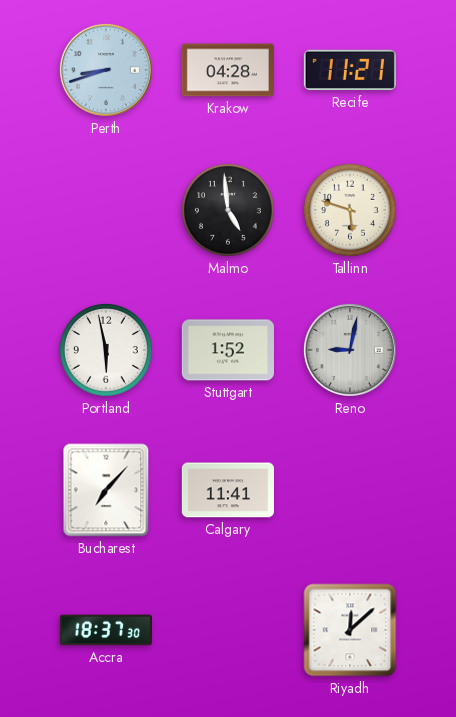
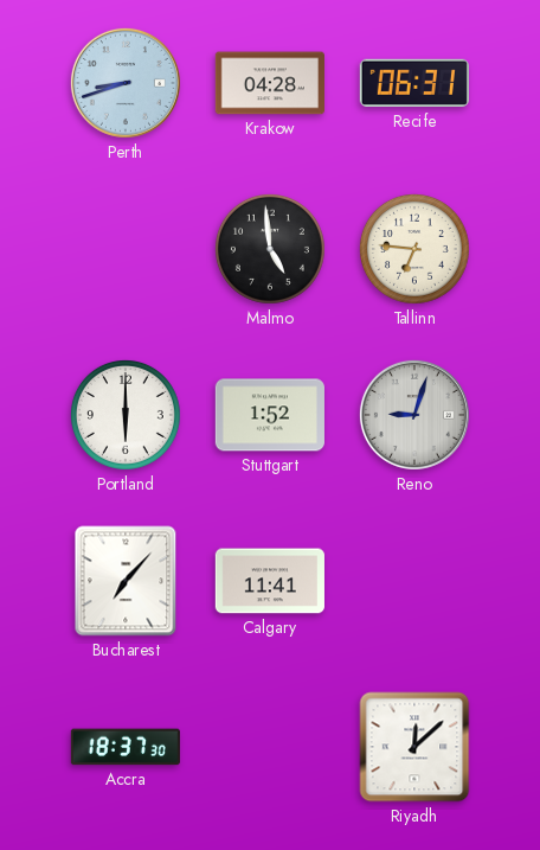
Recife: 11:21 -> 06:31
Tallinn: 5:48 -> 6:46
Portland: 5:58 -> 6:00
Reno: 9:02 -> 9:03
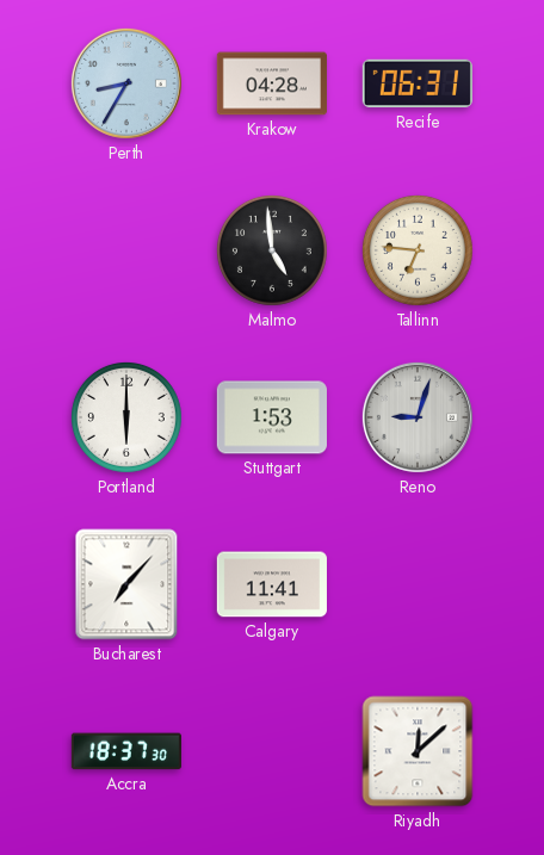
Perth: 8:42 -> 8:35
Stuttgart: 1:52 -> 1:53
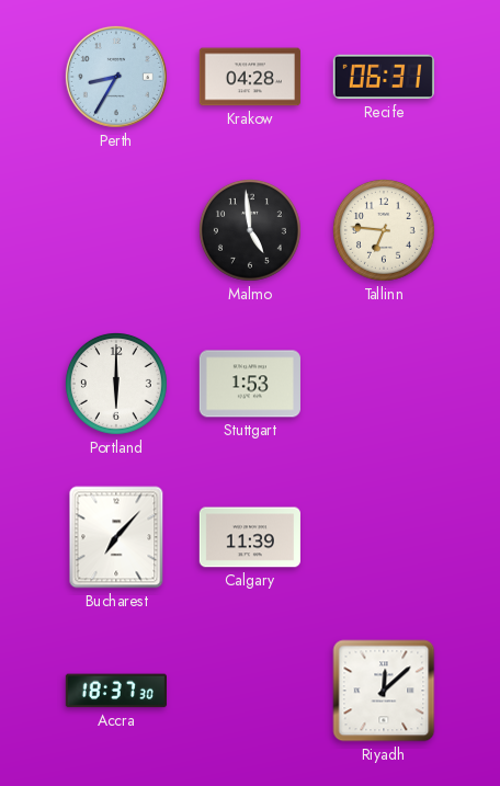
Reno: 9:03 -> none
Calgary: 11:41 -> 11:39
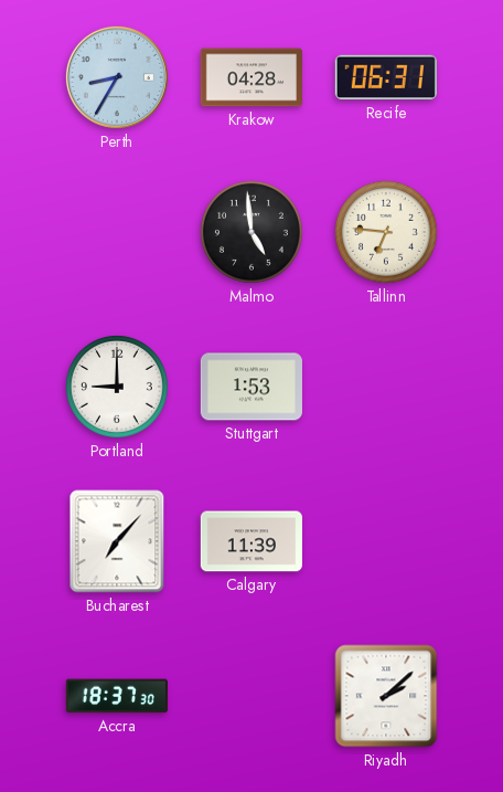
Portland: 6:00 -> 9:00
Riyadh: 12:08 -> 2:08
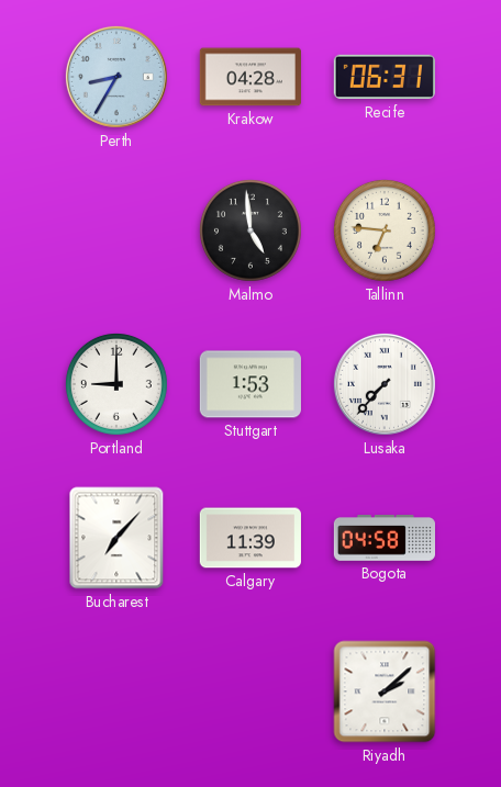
Lusaka: none -> 7:37
Bogota: none -> 04:58
Accra: 18:37 -> none
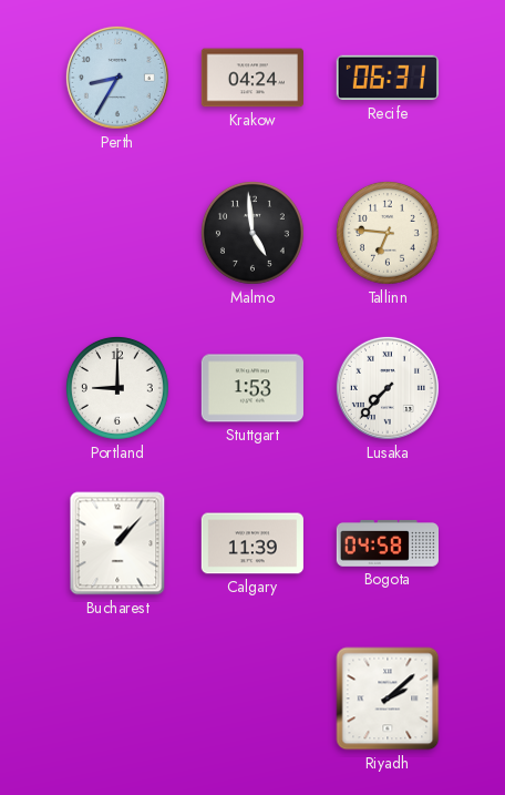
Krakow: 04:28 -> 04:24
Bucharest: 7:07 -> 1:07
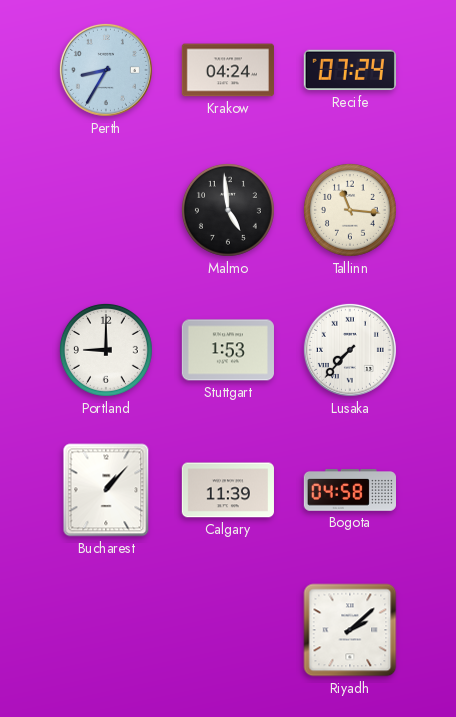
Recife: 06:31 -> 07:24
Tallinn: 6:46 -> 11:16
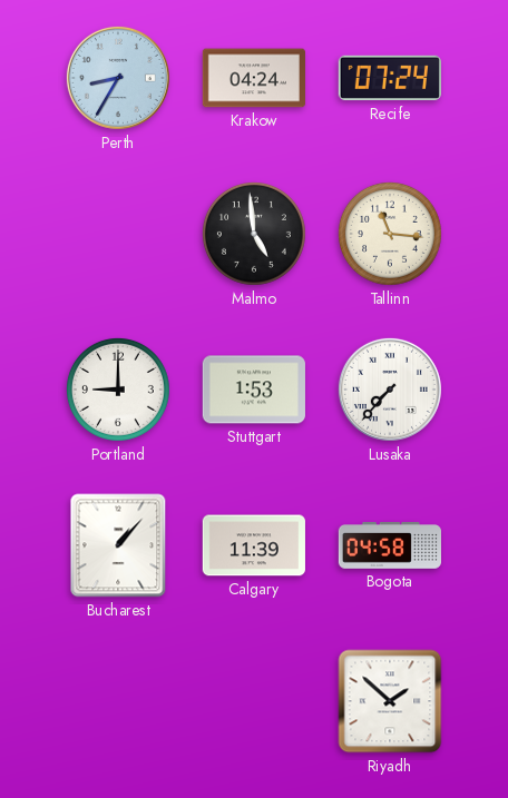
Riyadh: 2:08 -> 1:52
